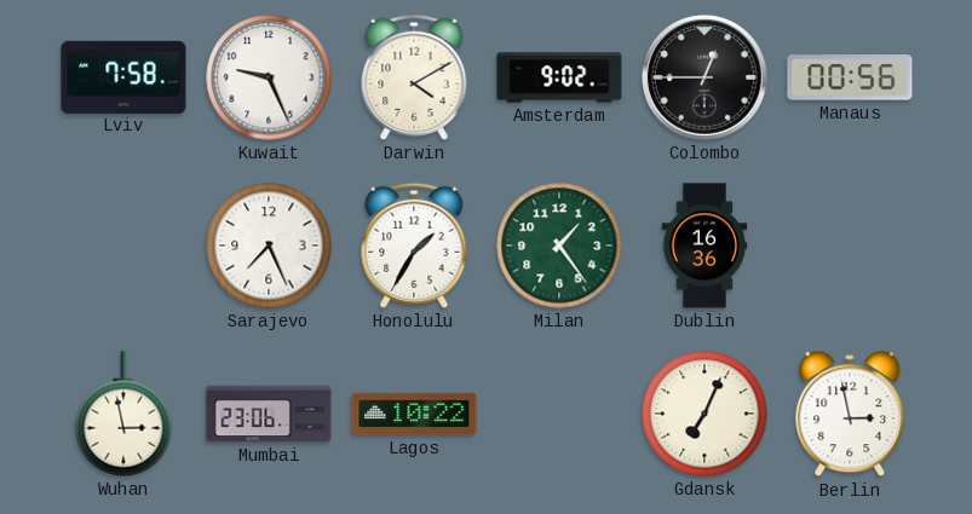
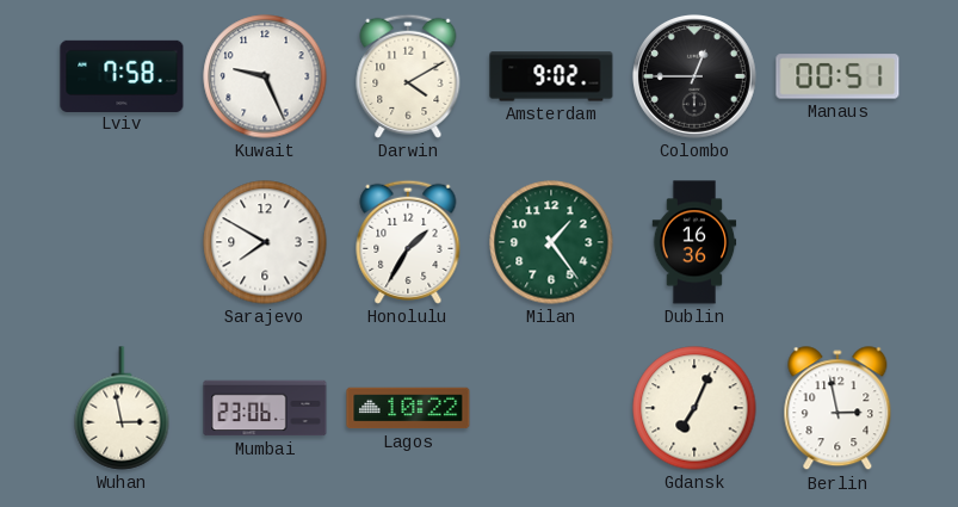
Manaus: 00:56 -> 00:51
Sarajevo: 7:26 -> 7:50
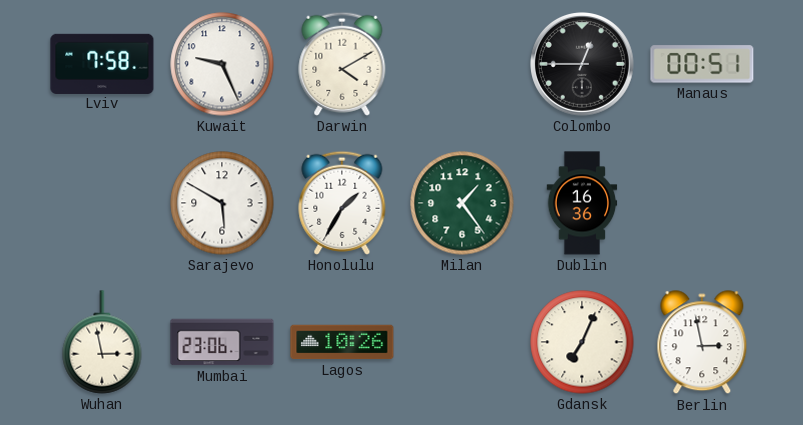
Amsterdam: 9:02 -> none
Sarajevo: 7:50 -> 5:50
Lagos: 10:22 -> 10:26
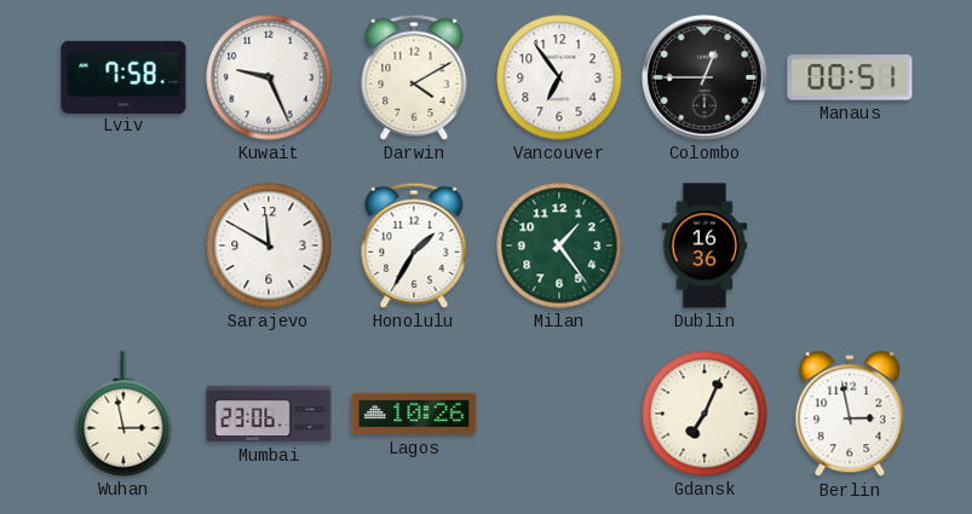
Vancouver: none -> 6:54
Sarajevo: 5:50 -> 11:50
